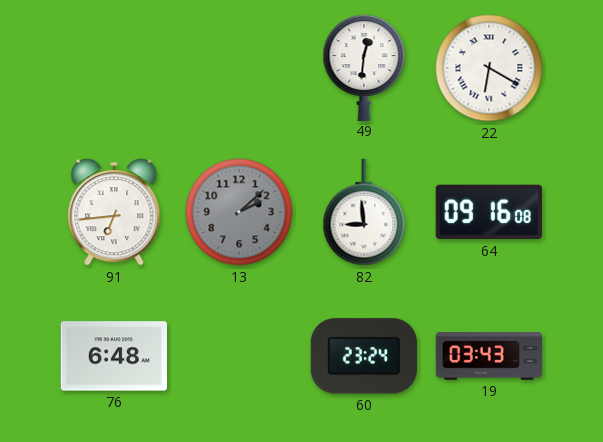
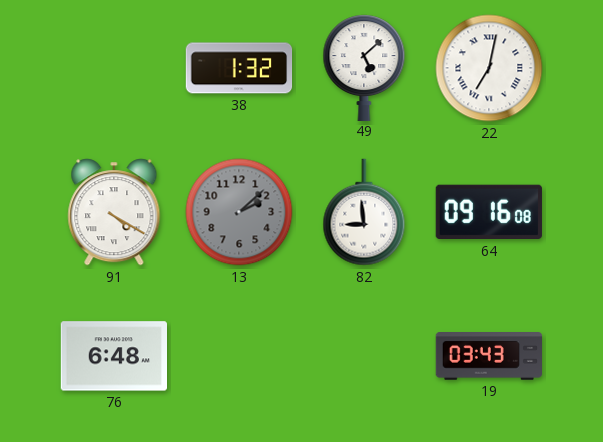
38: none -> 1:32
49: 12:31 -> 5:08
22: 6:20 -> 7:02
91: 6:44 -> 4:20
60: 23:24 -> none
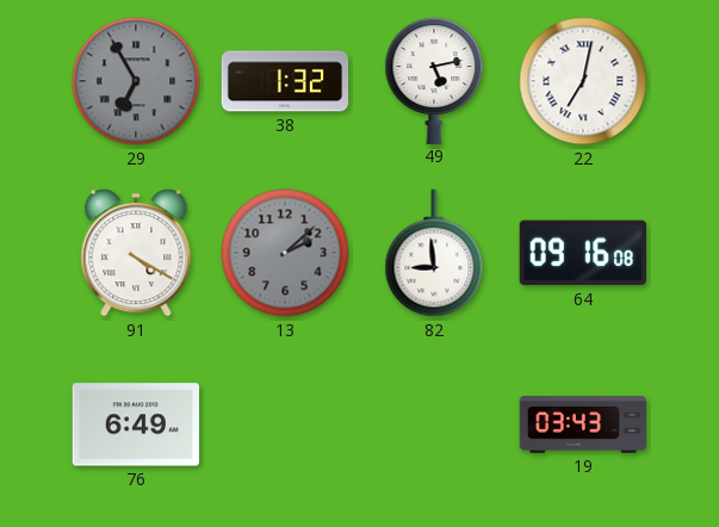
29: none -> 6:55
49: 5:08 -> 5:13
76: 6:48 -> 6:49
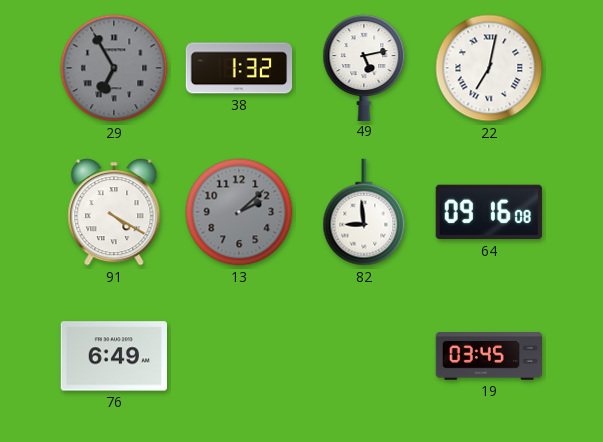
19: 03:43 -> 03:45
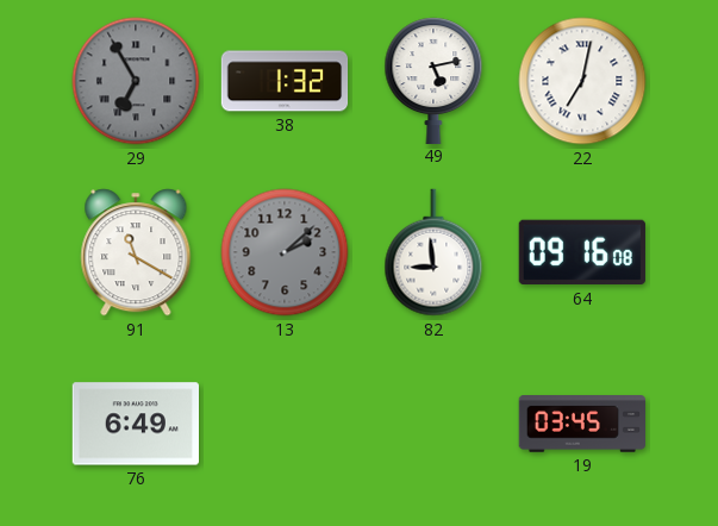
91: 4:20 -> 11:20
